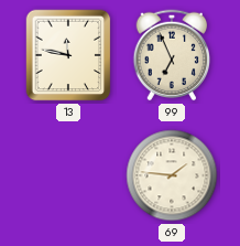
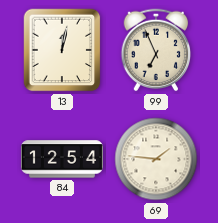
13: 11:47 -> 12:02
84: none -> 12:54
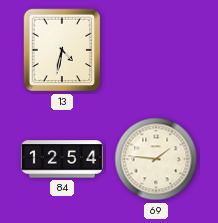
13: 12:02 -> 4:32
99: 6:56 -> none
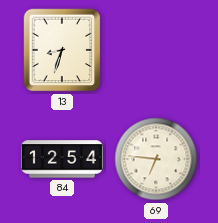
13: 4:32 -> 8:33
69: 1:46 -> 6:46
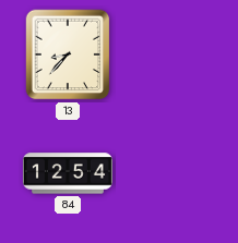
13: 8:33 -> 8:37
69: 6:46 -> none
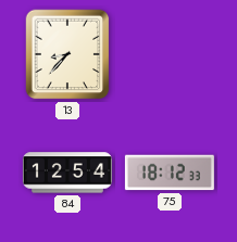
75: none -> 18:12
